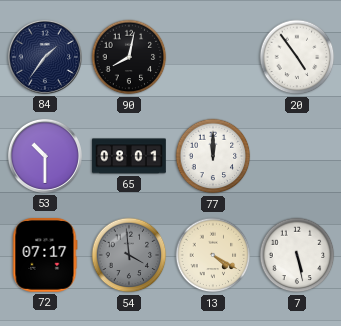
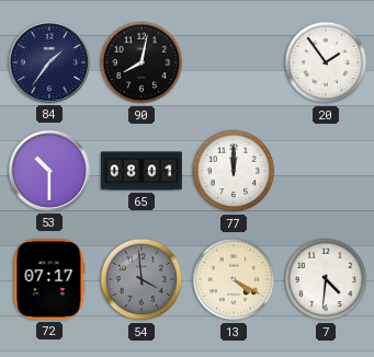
20: 4:54 -> 1:54
7: 5:28 -> 4:31
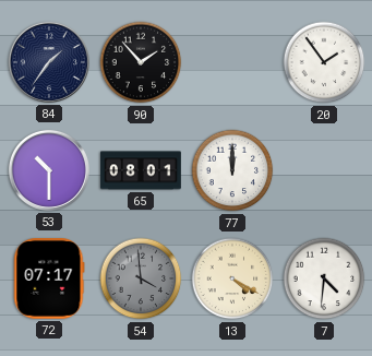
90: 8:02 -> 1:53
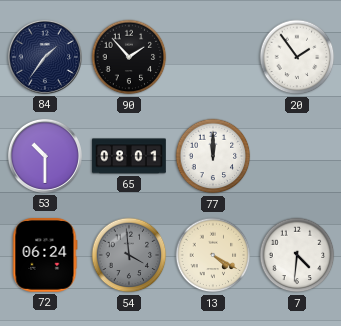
72: 07:17 -> 06:24
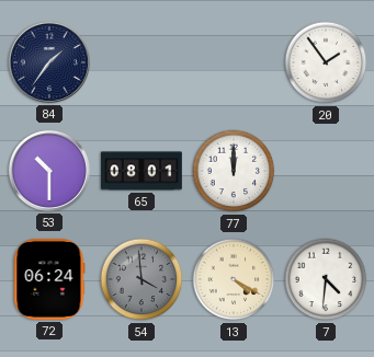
90: 1:53 -> none
